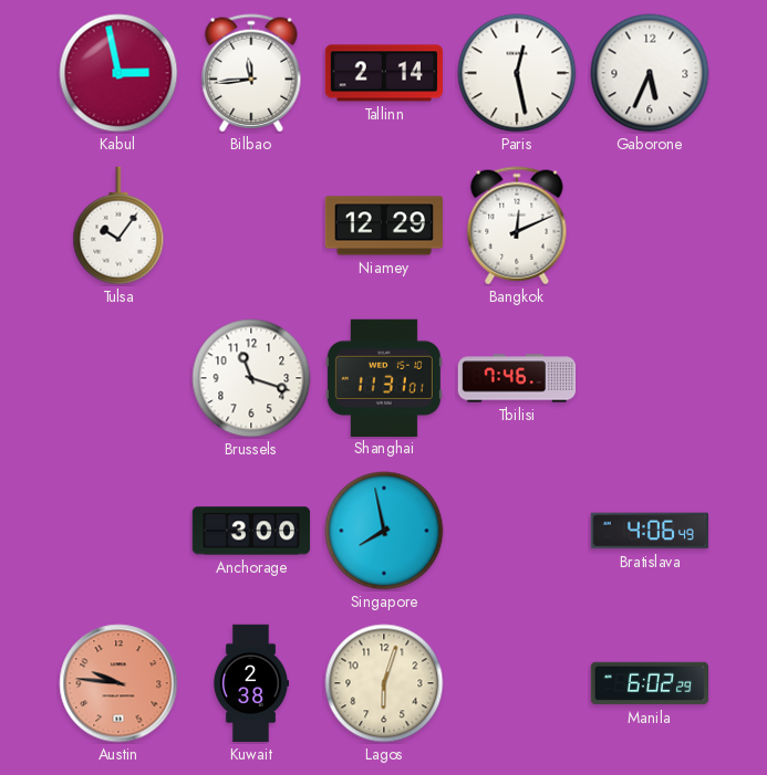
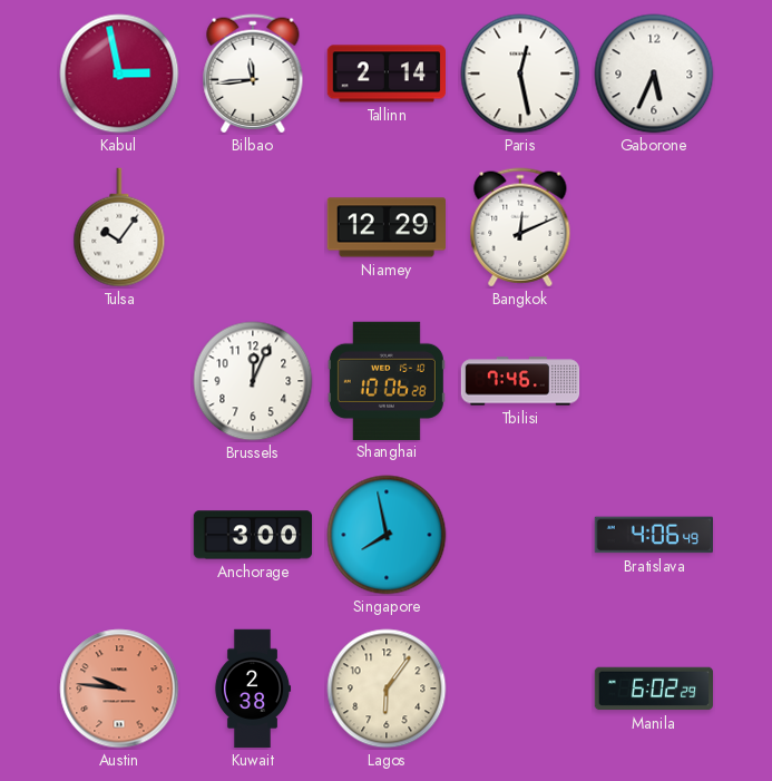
Brussels: 11:18 -> 12:04
Shanghai: 11:31 -> 10:06
Lagos: 6:03 -> 6:06
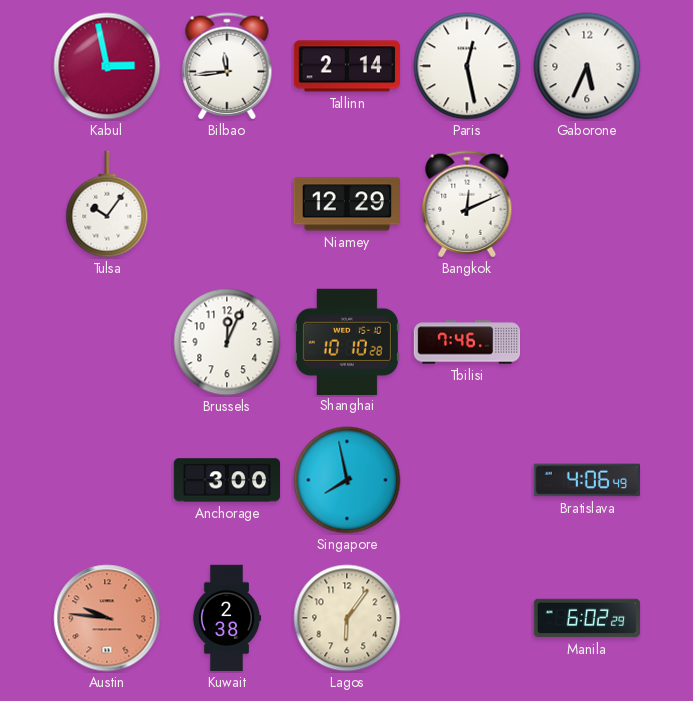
Shanghai: 10:06 -> 10:10
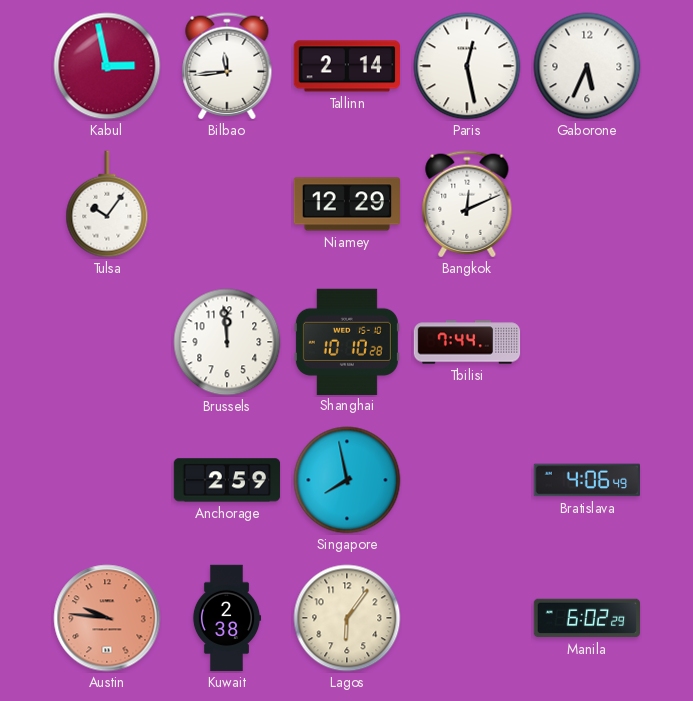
Brussels: 12:04 -> 11:59
Tbilisi: 7:46 -> 7:44
Anchorage: 3:00 -> 2:59
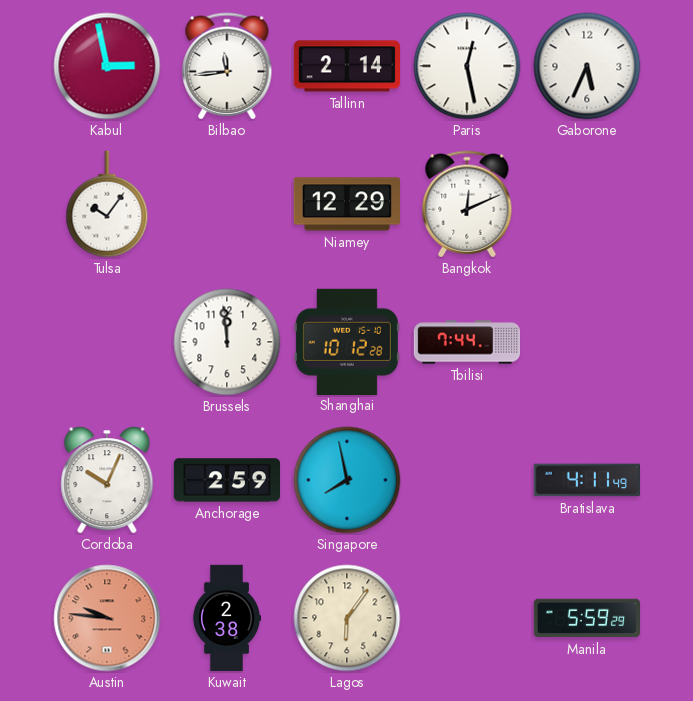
Shanghai: 10:10 -> 10:12
Cordoba: none -> 10:04
Bratislava: 4:06 -> 4:11
Manila: 6:02 -> 5:59
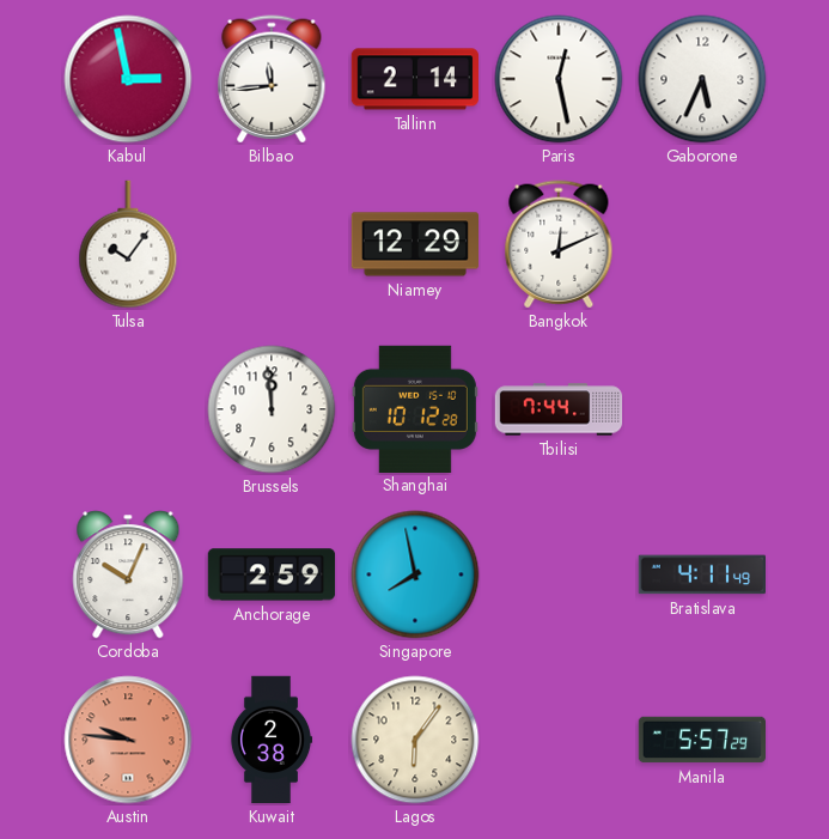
Manila: 5:59 -> 5:57
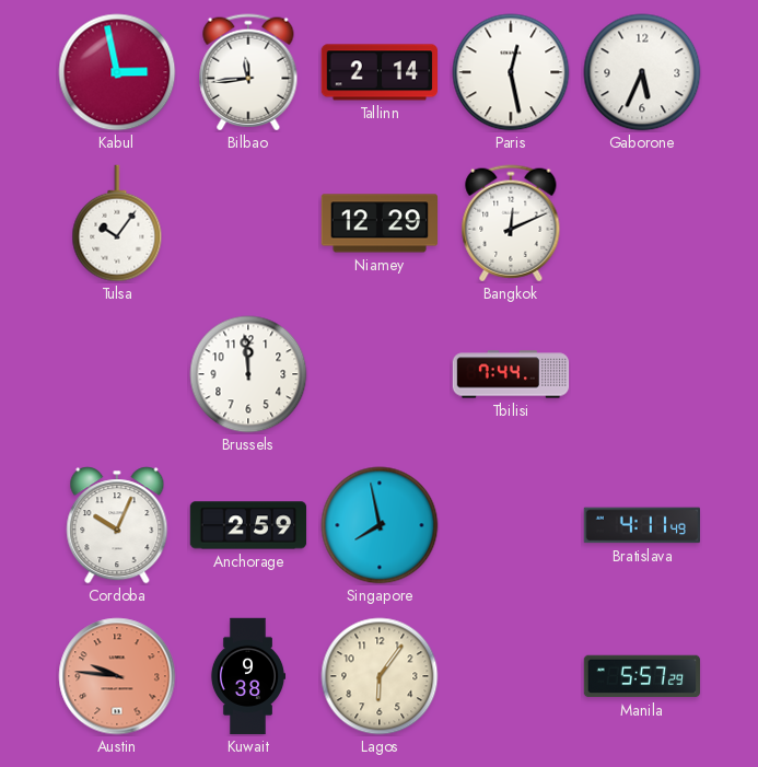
Shanghai: 10:12 -> none
Kuwait: 2:38 -> 9:38
